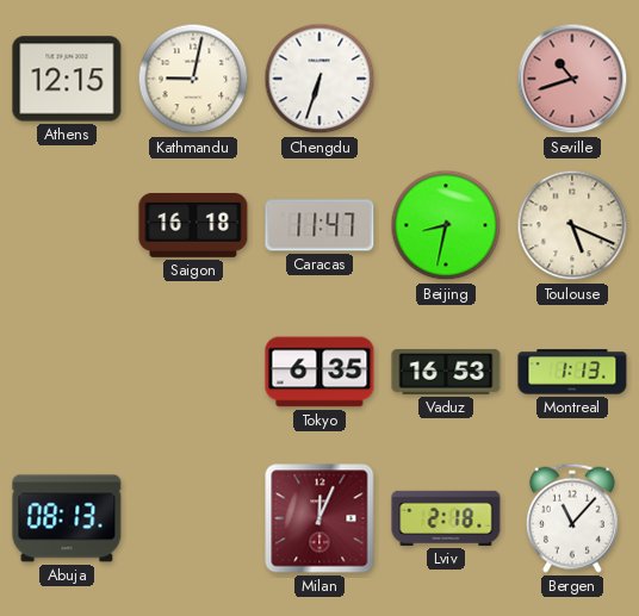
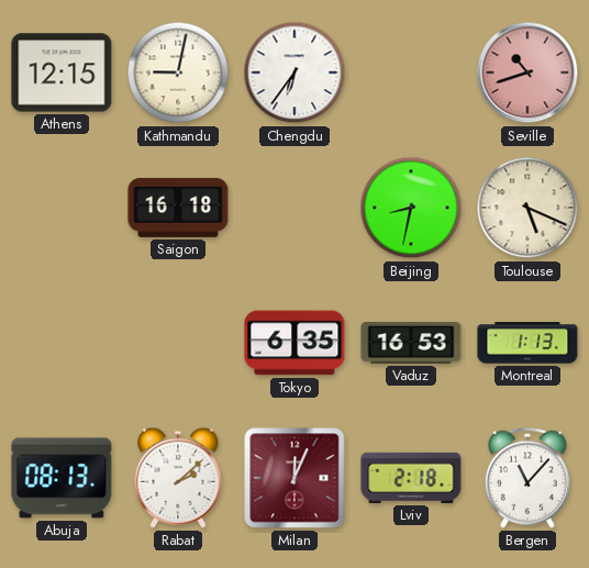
Chengdu: 6:33 -> 6:36
Caracas: 11:47 -> none
Rabat: none -> 2:08
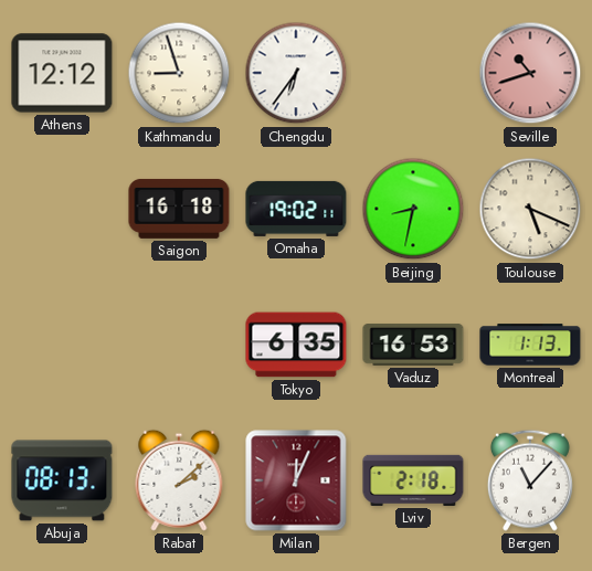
Athens: 12:15 -> 12:12
Kathmandu: 9:02 -> 8:57
Omaha: none -> 19:02
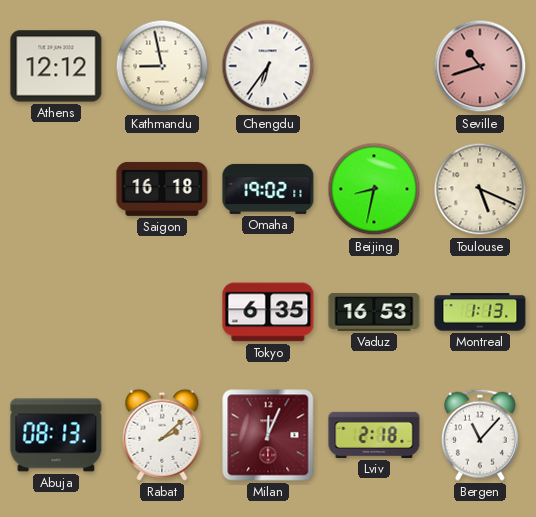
Kathmandu: 8:57 -> 8:58
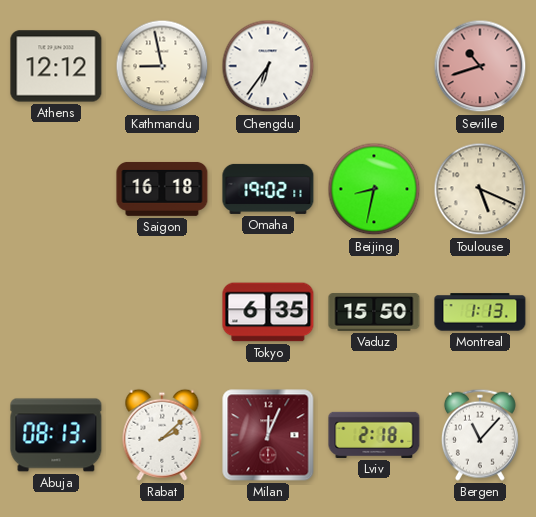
Vaduz: 16:53 -> 15:50
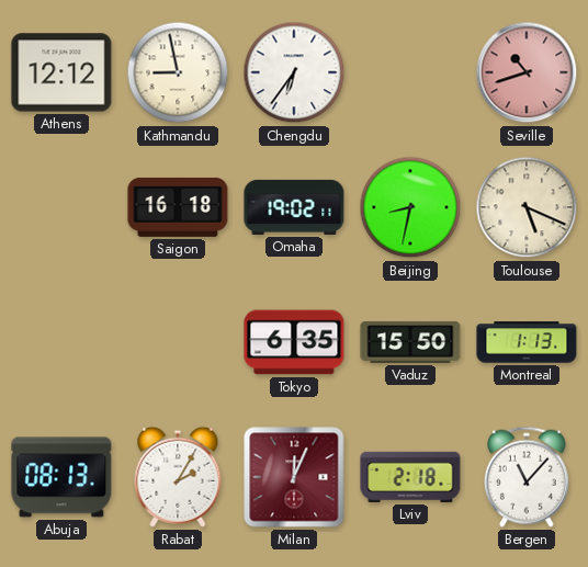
Rabat: 2:08 -> 2:05
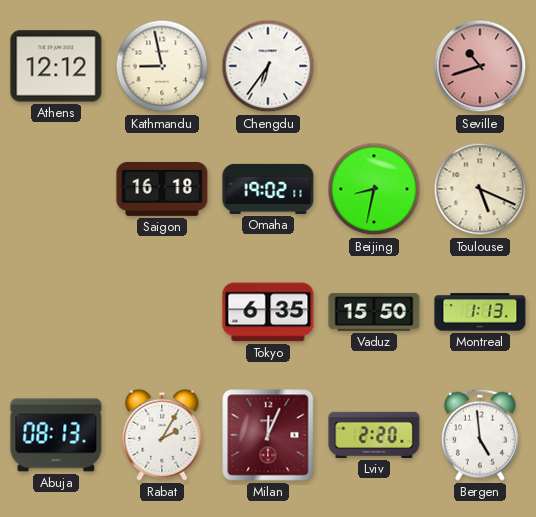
Lviv: 2:18 -> 2:20
Bergen: 11:07 -> 4:59
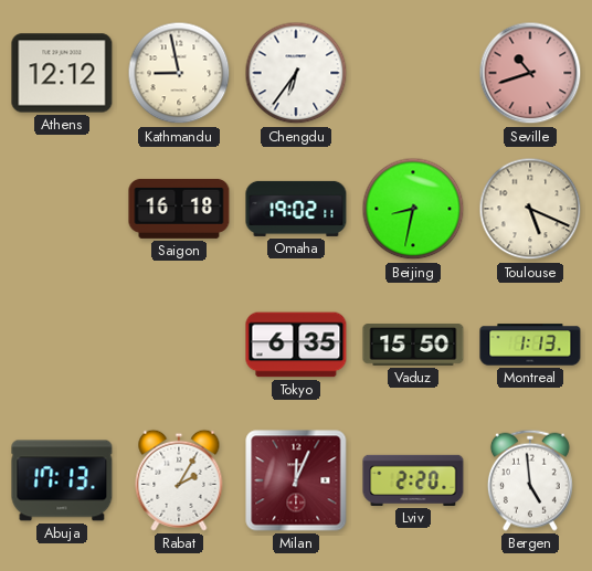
Abuja: 08:13 -> 17:13
